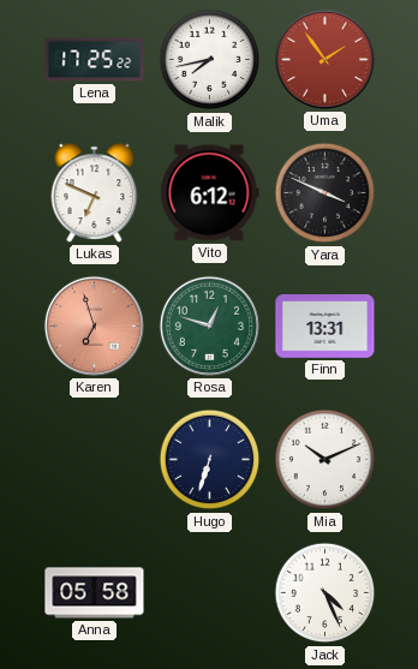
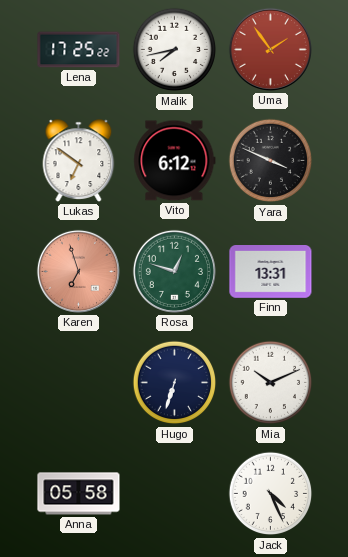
Lukas: 6:49 -> 6:51
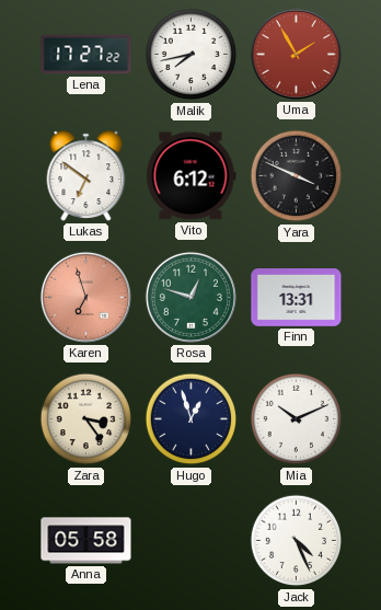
Lena: 17:25 -> 17:27
Uma: 1:54 -> 1:55
Zara: none -> 3:24
Hugo: 6:33 -> 12:57
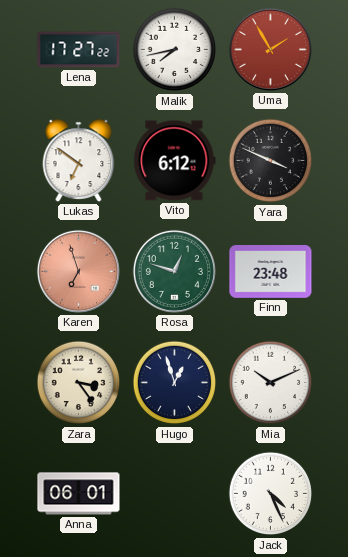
Finn: 13:31 -> 23:48
Anna: 05:58 -> 06:01
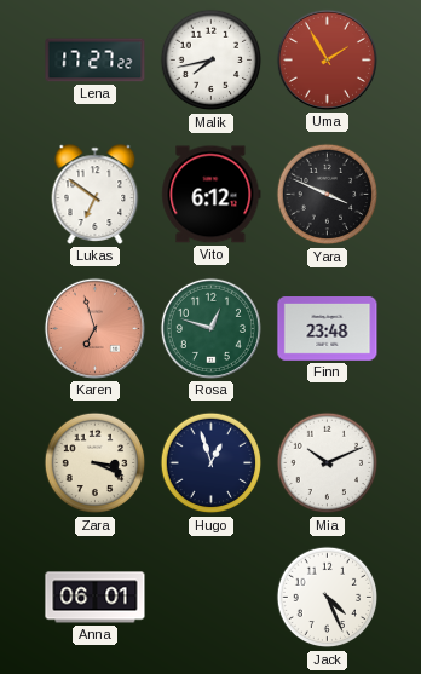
Zara: 3:24 -> 3:19
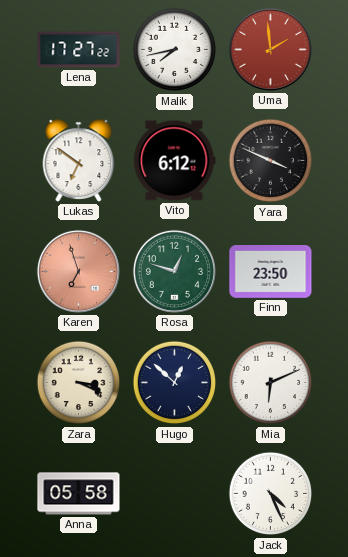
Uma: 1:55 -> 1:59
Finn: 23:48 -> 23:50
Hugo: 12:57 -> 12:52
Mia: 10:11 -> 6:11
Anna: 06:01 -> 05:58
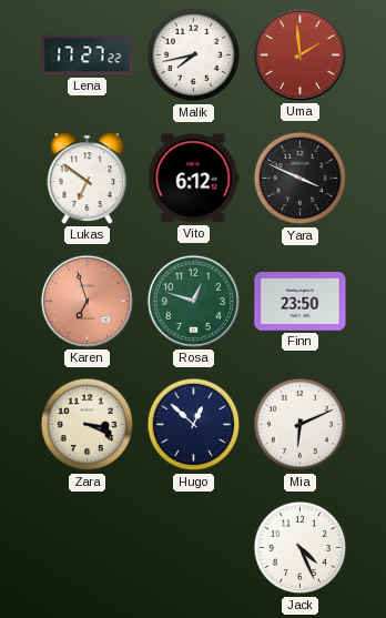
Anna: 05:58 -> none
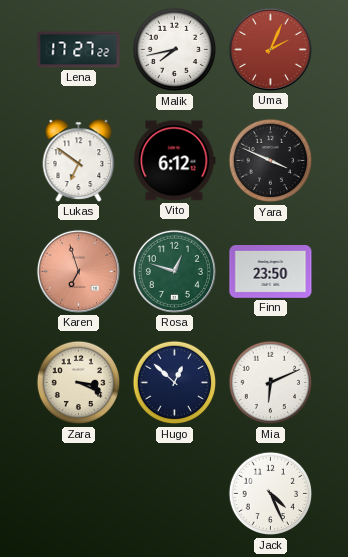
Uma: 1:59 -> 2:04
